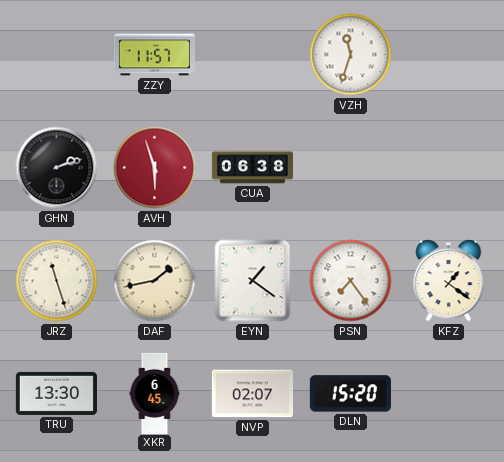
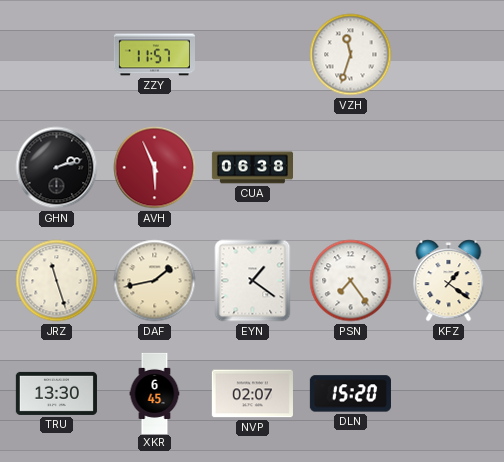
AVH: 5:57 -> 5:56
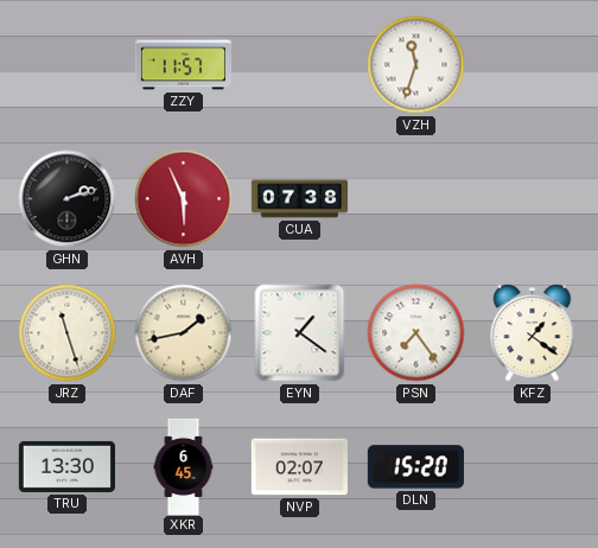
CUA: 06:38 -> 07:38
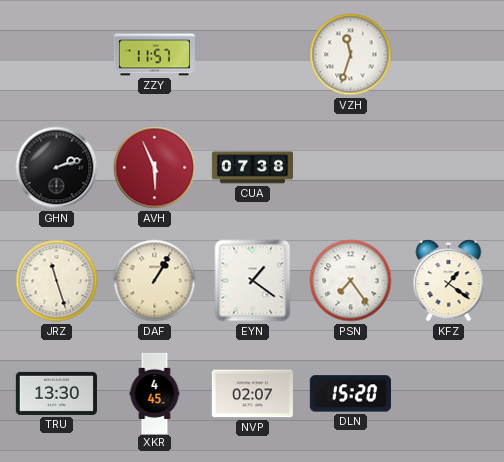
DAF: 1:43 -> 1:05
XKR: 6:45 -> 4:45
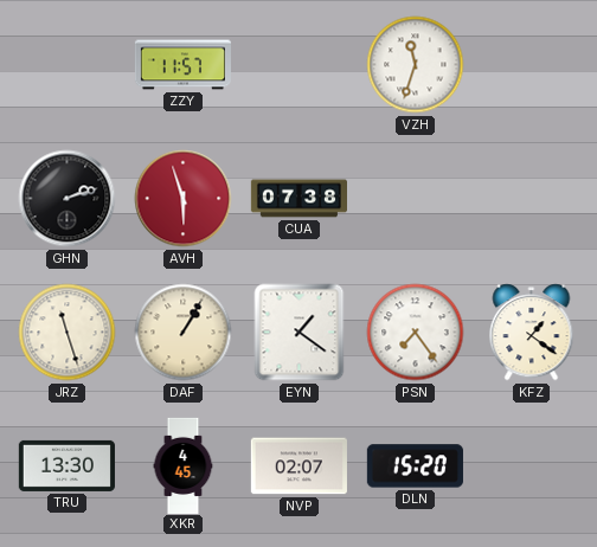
AVH: 5:56 -> 5:57
